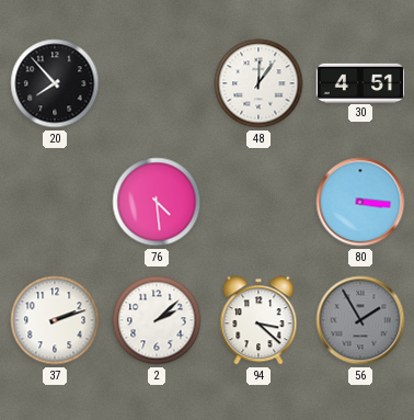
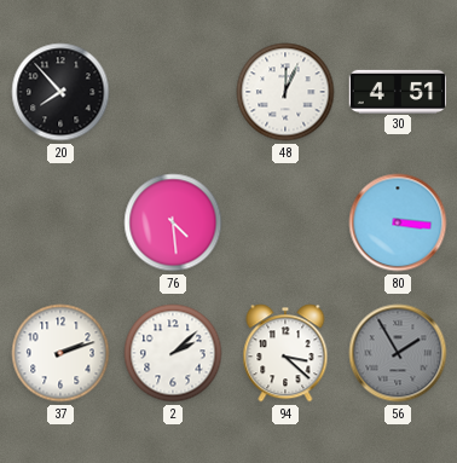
48: 12:06 -> 12:04
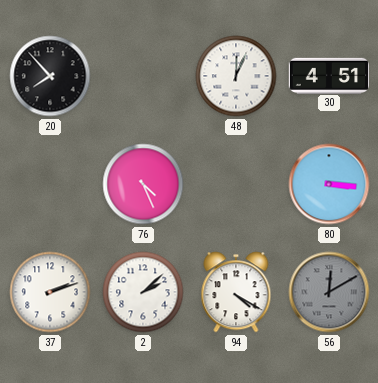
76: 4:29 -> 4:26
94: 3:22 -> 4:20
56: 1:55 -> 12:10
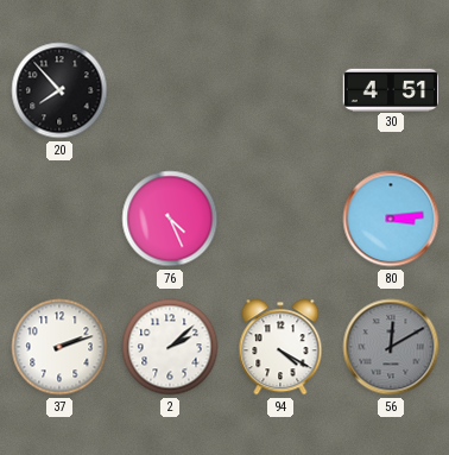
48: 12:04 -> none
80: 3:16 -> 3:14
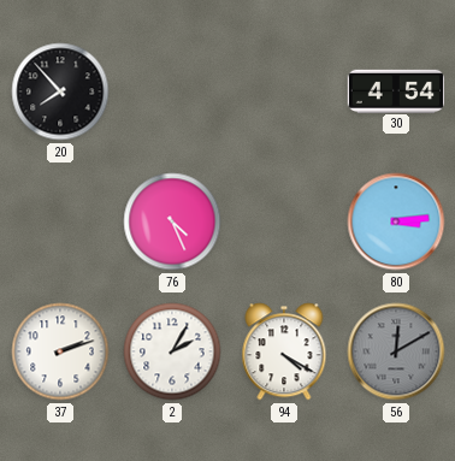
30: 4:51 -> 4:54
2: 2:08 -> 2:05
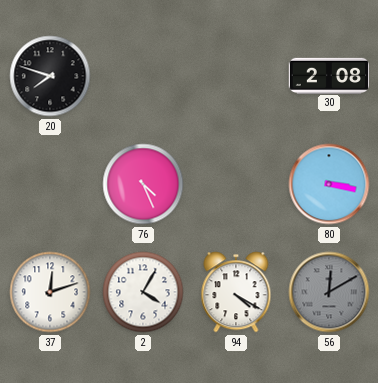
20: 7:53 -> 7:48
30: 4:54 -> 2:08
80: 3:14 -> 3:17
37: 2:12 -> 12:12
2: 2:05 -> 4:05
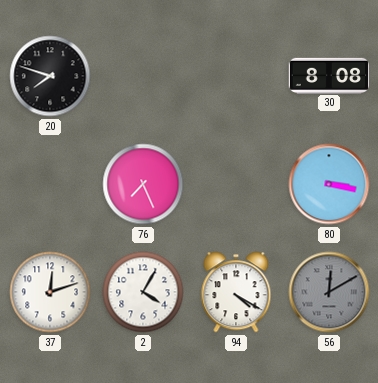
30: 2:08 -> 8:08
76: 4:26 -> 7:26
